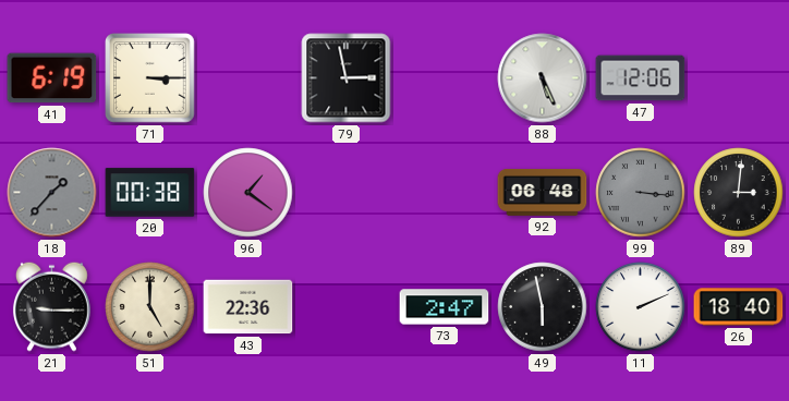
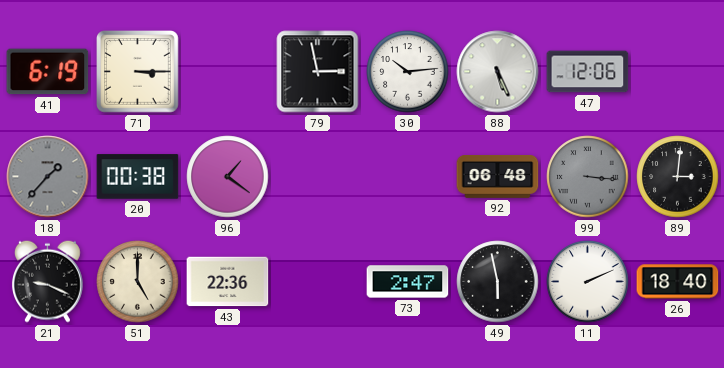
30: none -> 10:14
21: 9:15 -> 9:19
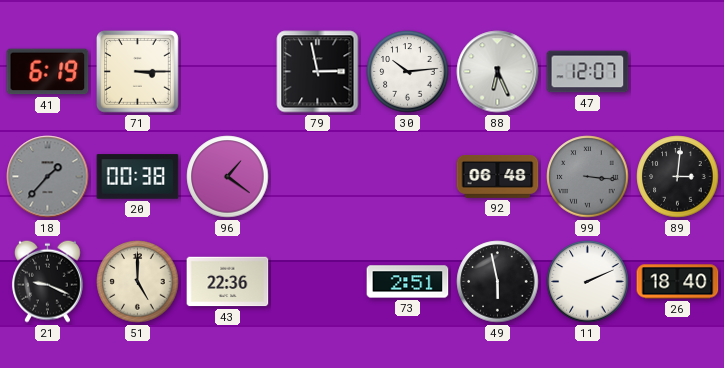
88: 5:26 -> 6:26
47: 12:06 -> 12:07
73: 2:47 -> 2:51
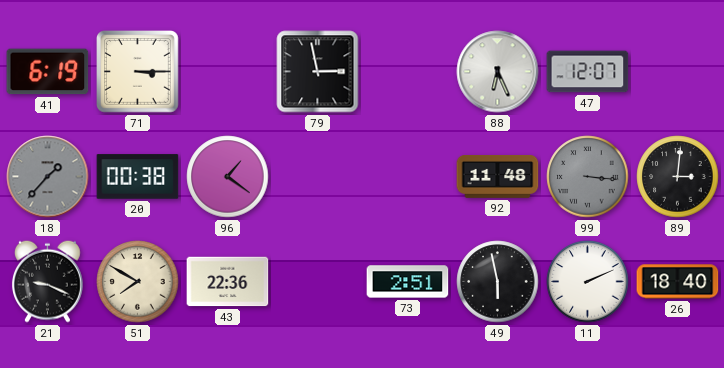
30: 10:14 -> none
92: 06:48 -> 11:48
51: 5:00 -> 7:50
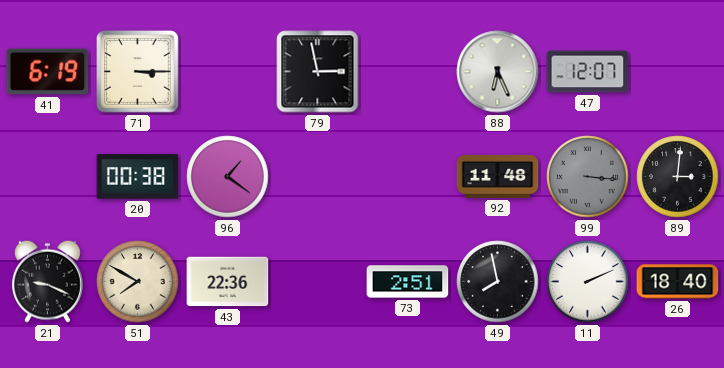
18: 1:37 -> none
49: 5:58 -> 7:58
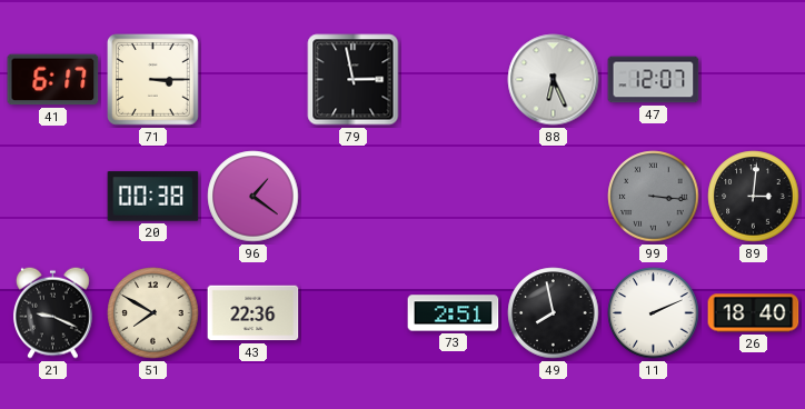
41: 6:19 -> 6:17
92: 11:48 -> none
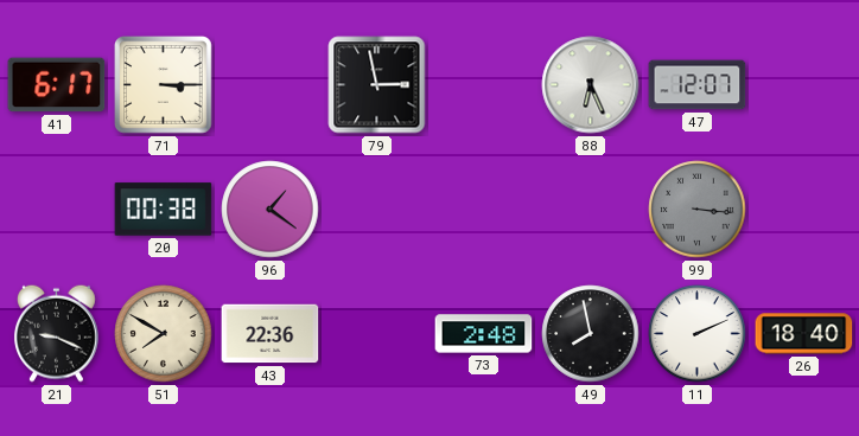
89: 3:01 -> none
73: 2:51 -> 2:48
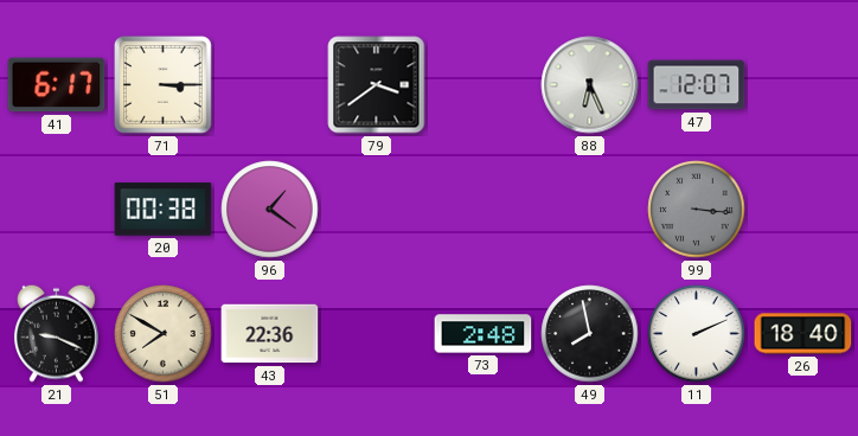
79: 2:58 -> 3:39
